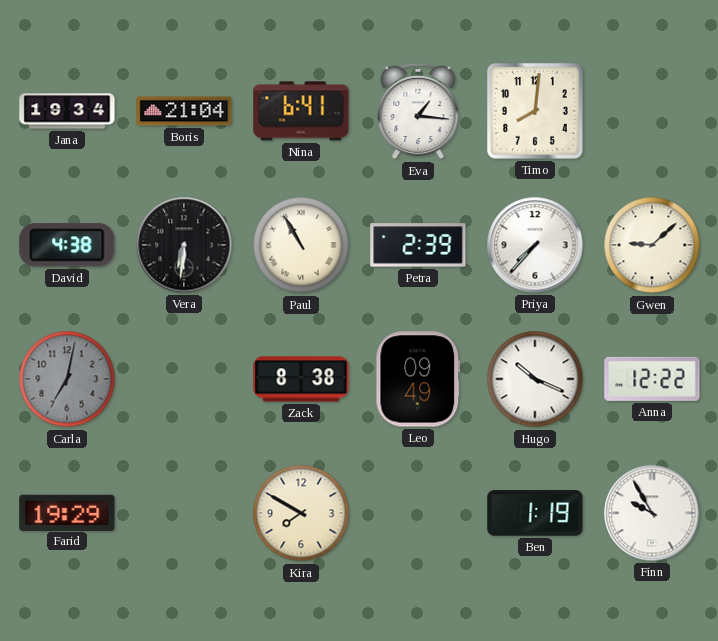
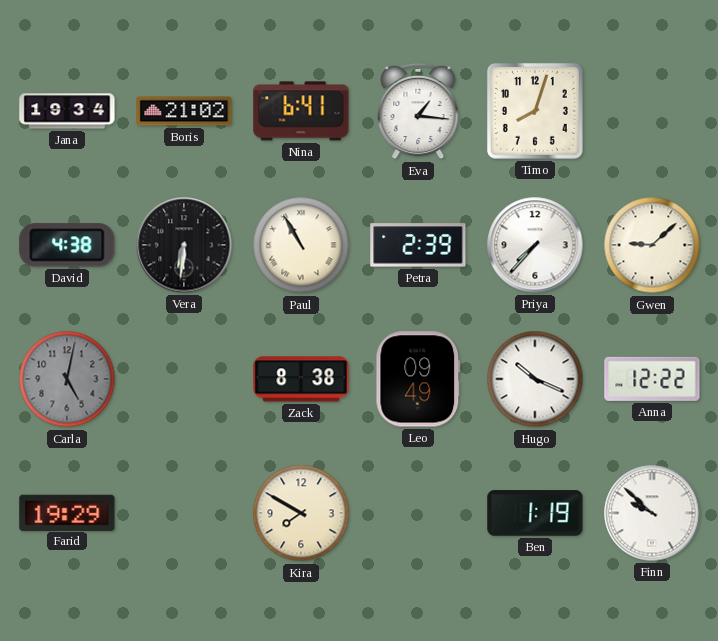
Boris: 21:04 -> 21:02
Timo: 8:01 -> 8:03
Carla: 7:02 -> 5:02
Finn: 9:55 -> 9:52
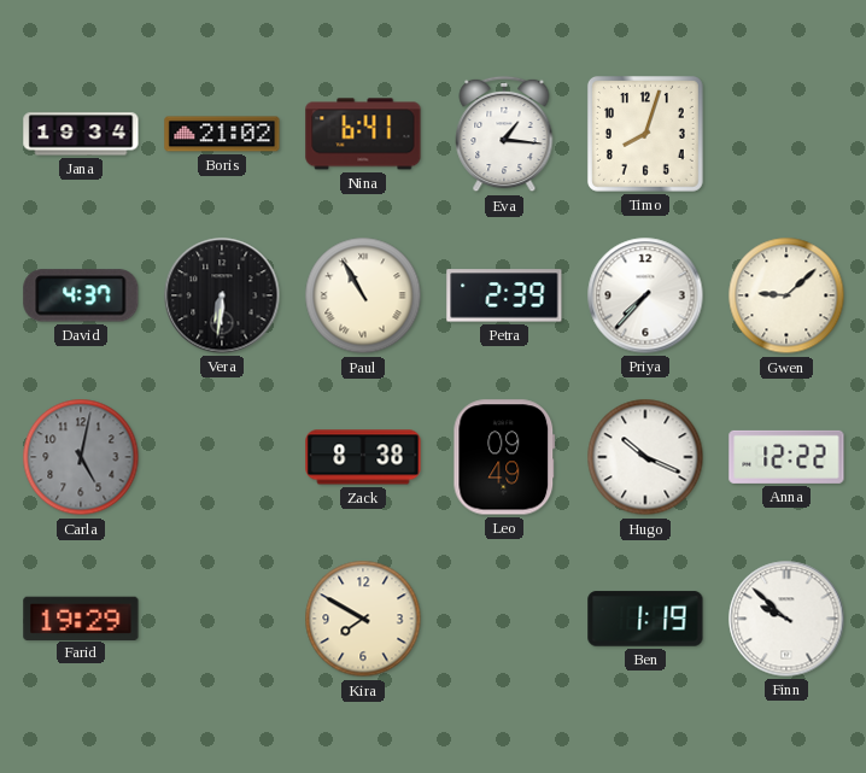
David: 4:38 -> 4:37
